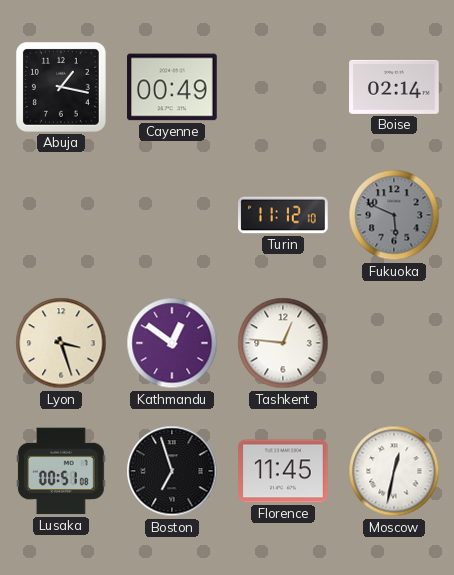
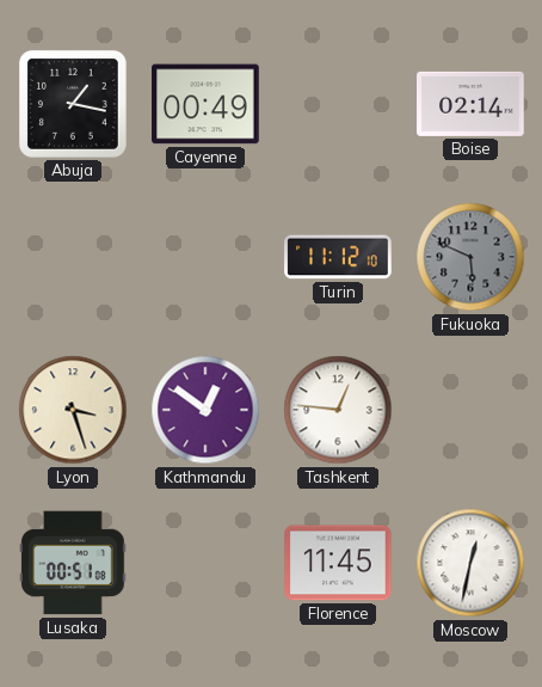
Boston: 6:57 -> none
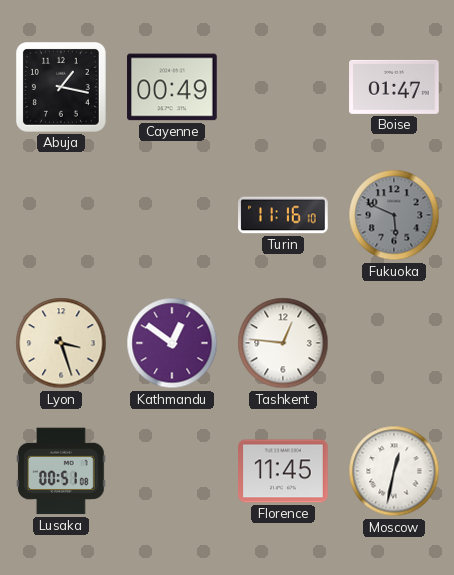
Boise: 02:14 -> 01:47
Turin: 11:12 -> 11:16
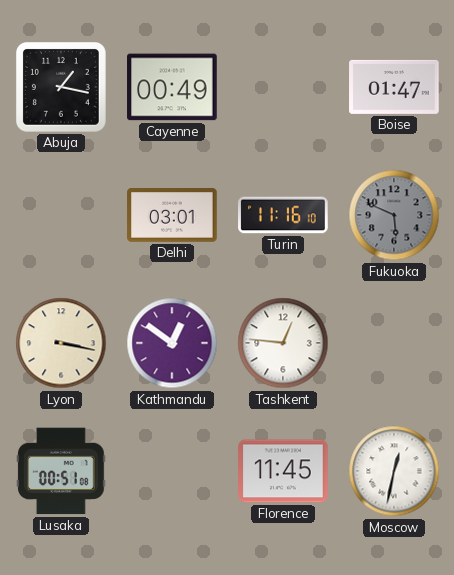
Delhi: none -> 03:01
Lyon: 3:27 -> 3:17
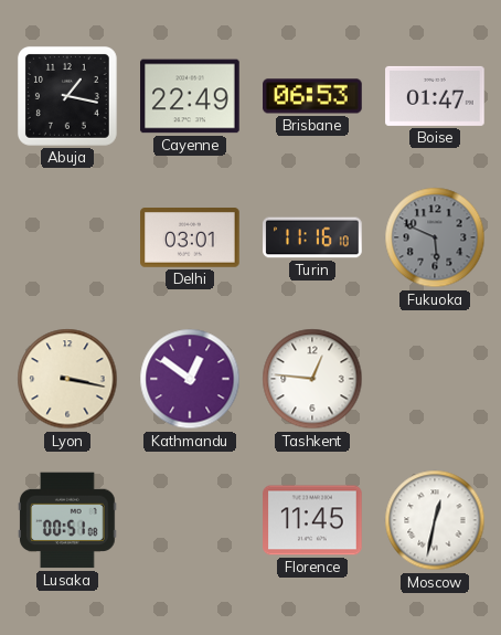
Cayenne: 00:49 -> 22:49
Brisbane: none -> 06:53
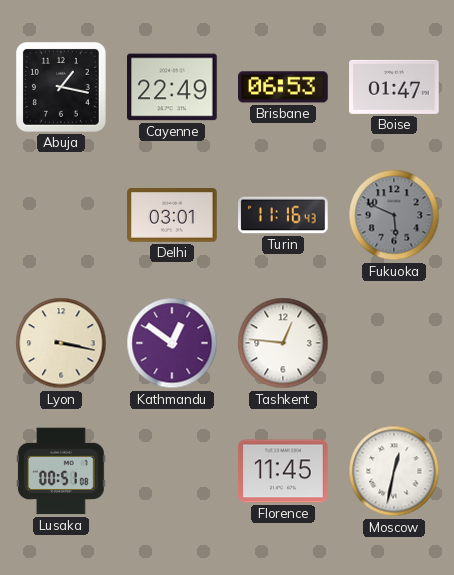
Turin: 11:16:10 -> 11:16:43
